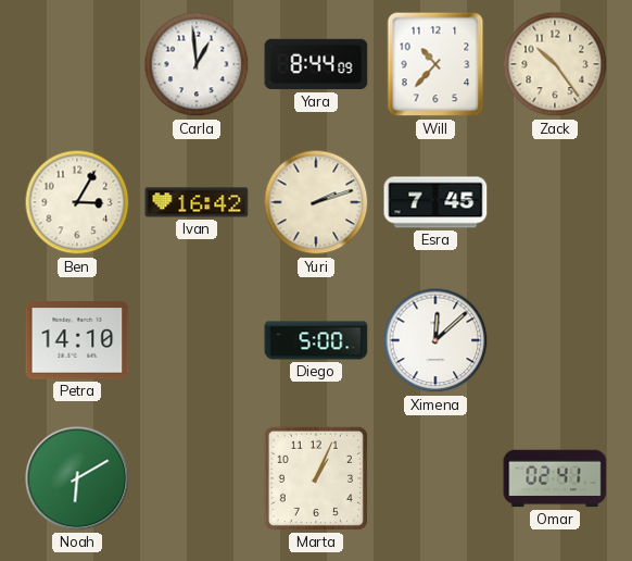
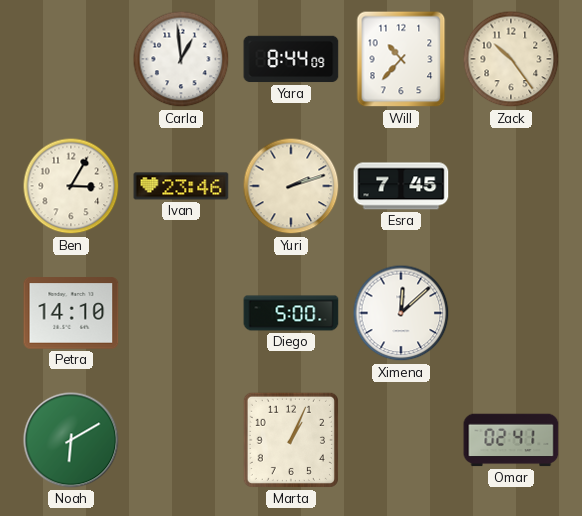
Ivan: 16:42 -> 23:46
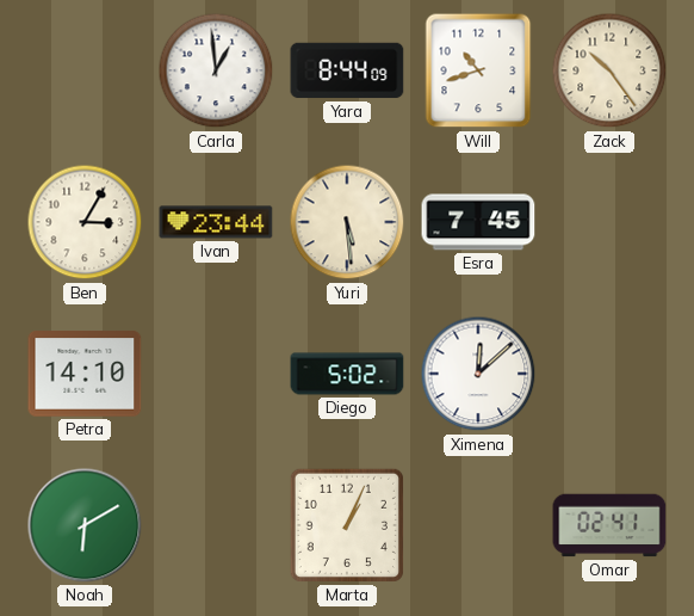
Will: 10:37 -> 10:42
Ivan: 23:46 -> 23:44
Yuri: 2:12 -> 5:29
Diego: 5:00 -> 5:02
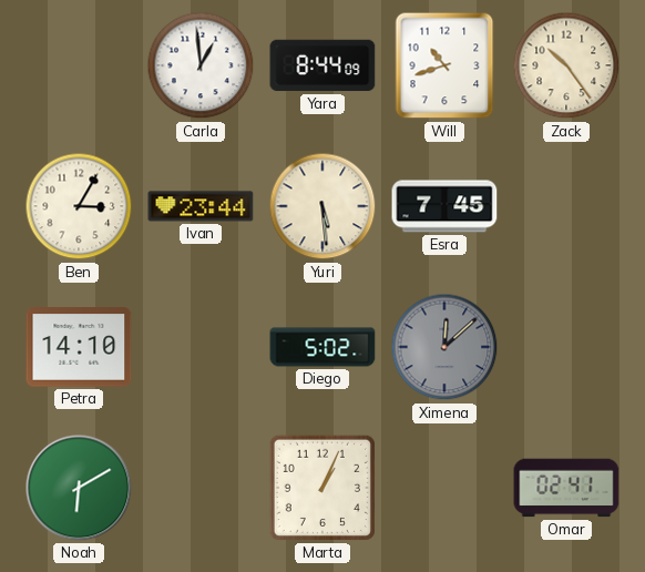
Ximena dial: white -> grey
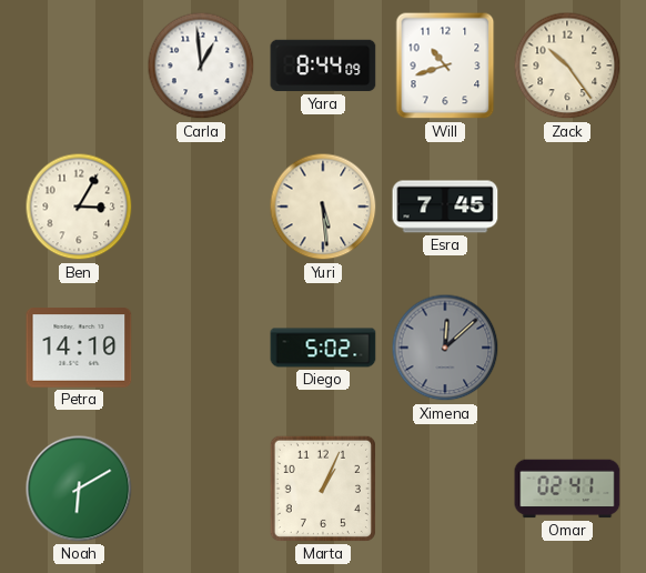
Ivan: 23:44 -> none
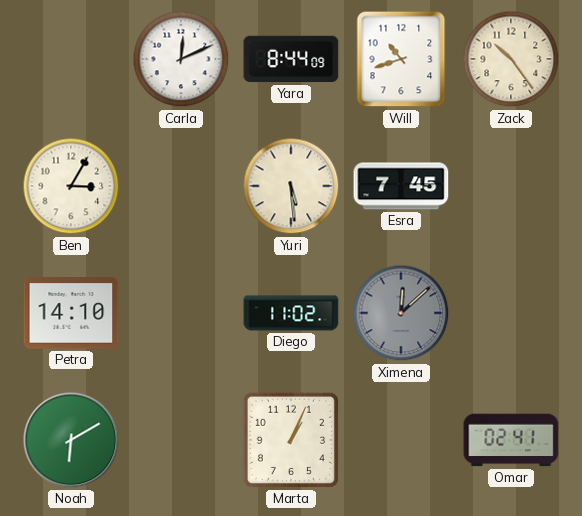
Carla: 12:59 -> 12:11
Diego: 5:02 -> 11:02
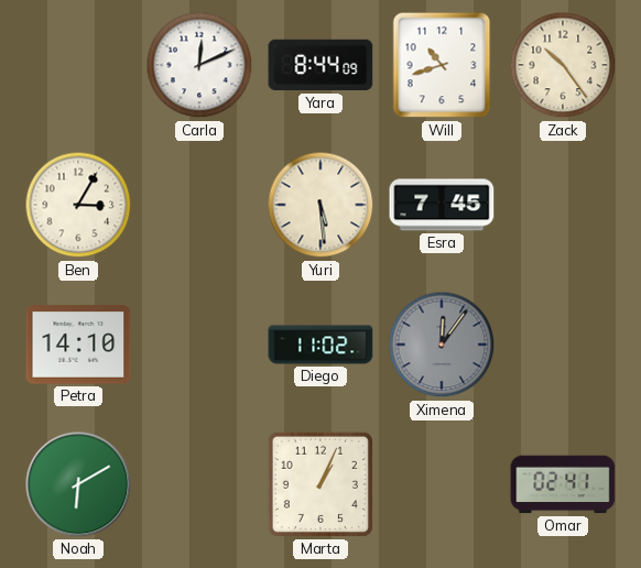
Ximena: 12:08 -> 12:06
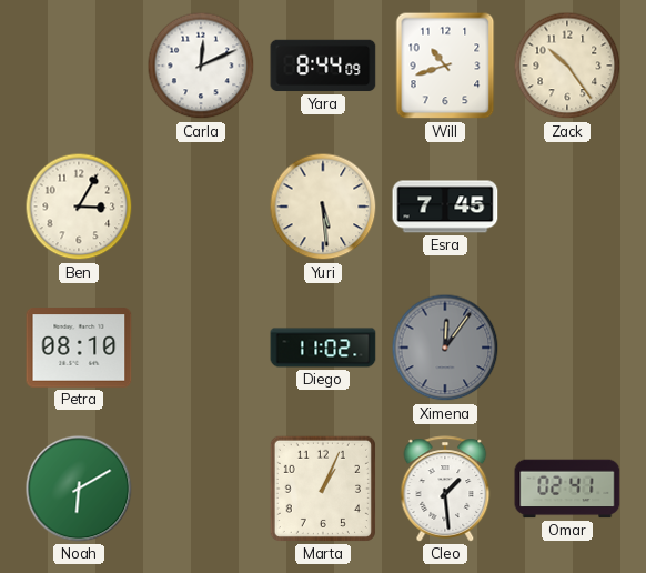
Petra: 14:10 -> 08:10
Cleo: none -> 1:29
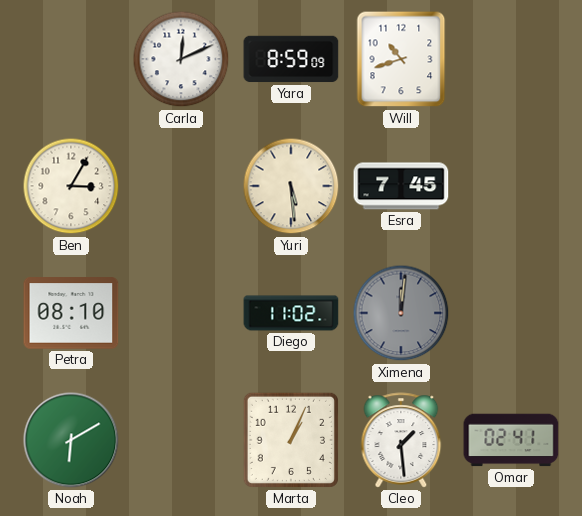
Yara: 8:44 -> 8:59
Zack: 10:24 -> none
Ximena: 12:06 -> 12:01
